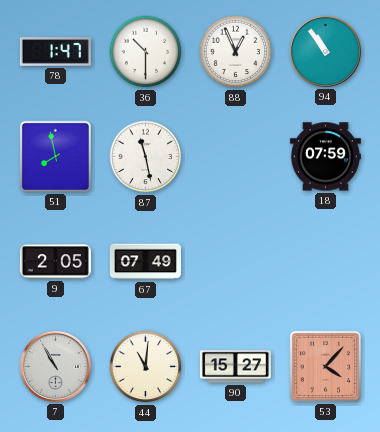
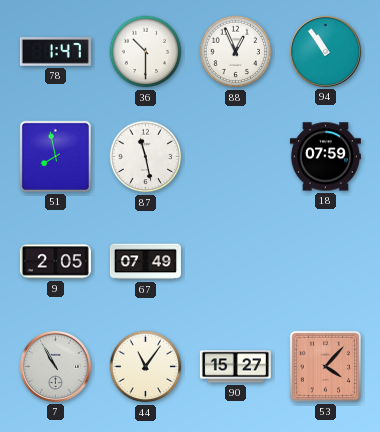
44: 11:01 -> 11:06
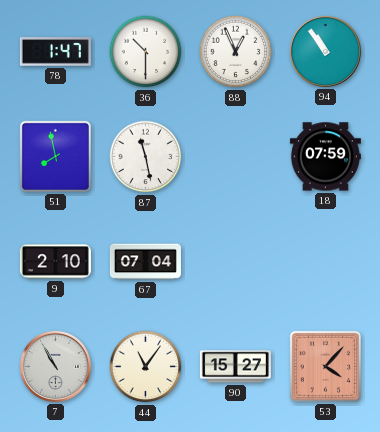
9: 2:05 -> 2:10
67: 07:49 -> 07:04
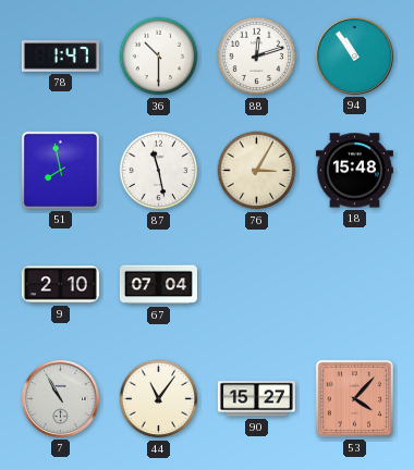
88: 12:56 -> 12:12
76: none -> 3:05
18: 07:59 -> 15:48
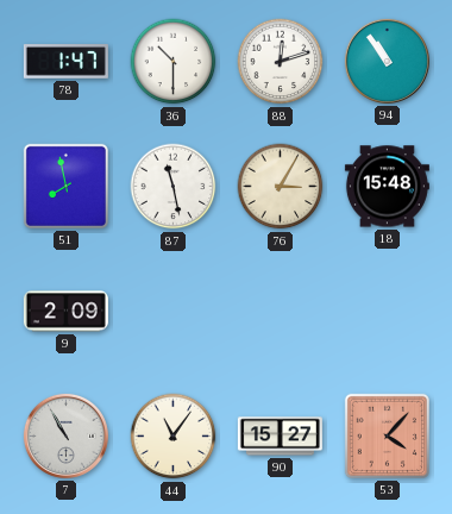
9: 2:10 -> 2:09
67: 07:04 -> none
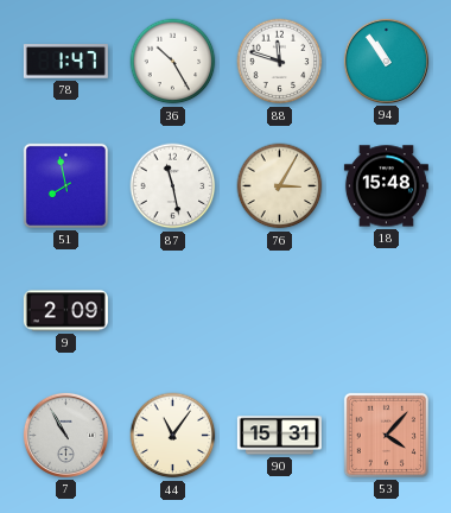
36: 10:30 -> 10:25
88: 12:12 -> 11:48
90: 15:27 -> 15:31
